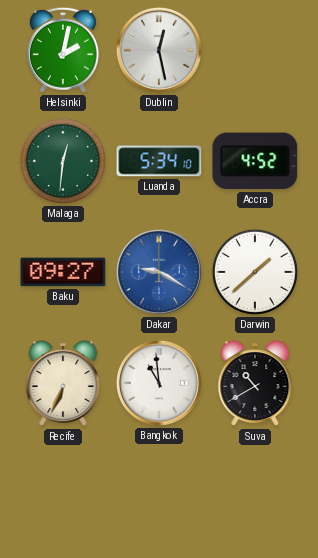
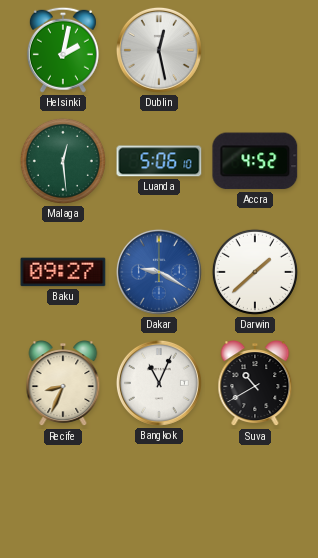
Malaga: 12:31 -> 12:29
Luanda: 5:34 -> 5:06
Recife: 6:34 -> 8:34
Bangkok: 10:59 -> 11:04
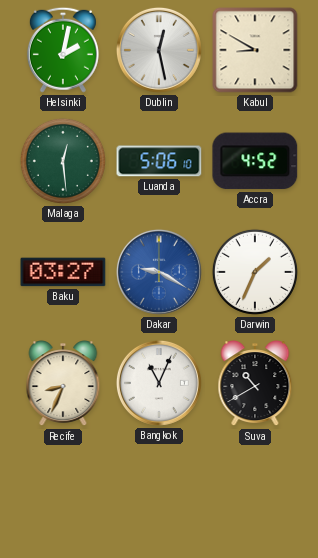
Kabul: none -> 8:50
Baku: 09:27 -> 03:27
Darwin: 1:38 -> 1:34
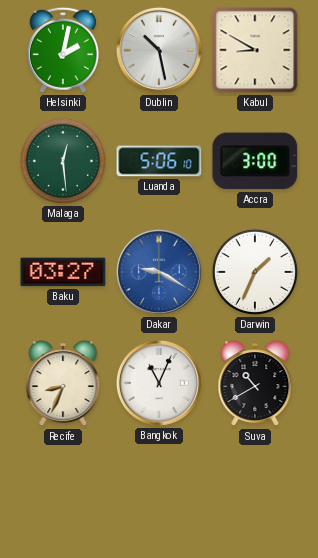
Dublin: 12:28 -> 10:28
Accra: 4:52 -> 3:00
